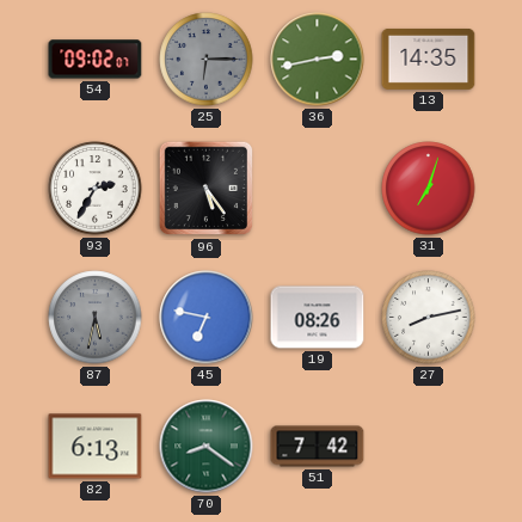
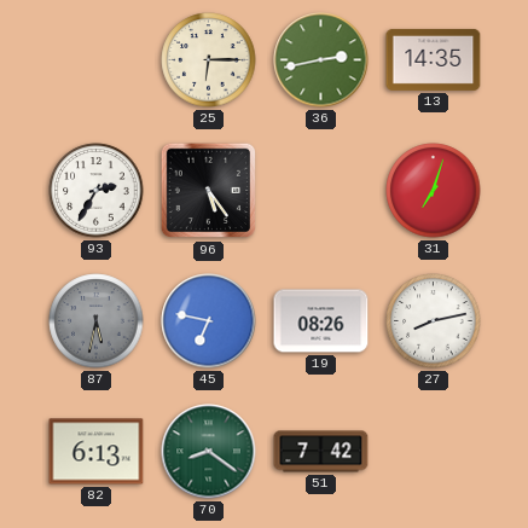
54: 09:02 -> none
25 dial: grey -> cream
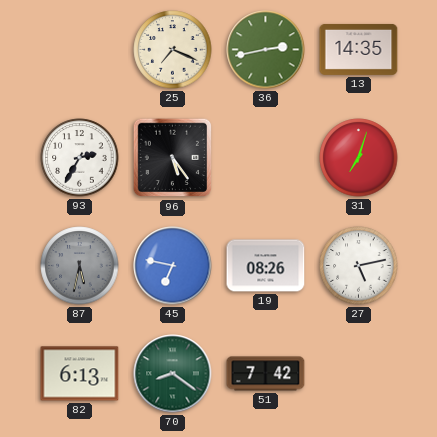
25: 6:15 -> 7:19
27: 8:13 -> 5:13
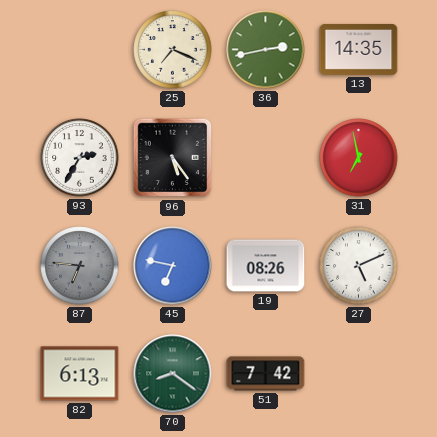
31: 7:03 -> 6:58
87: 5:32 -> 6:46
27: 5:13 -> 5:11
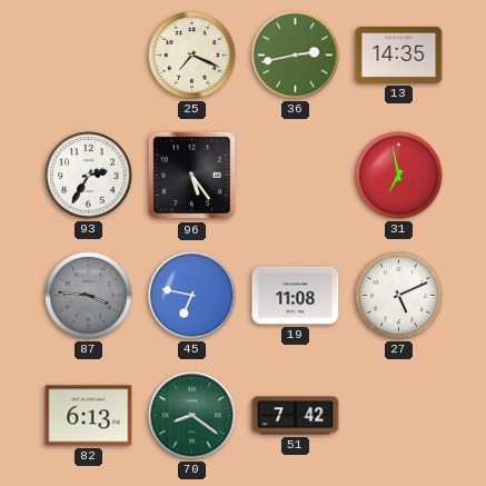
87: 6:46 -> 3:46
19: 08:26 -> 11:08
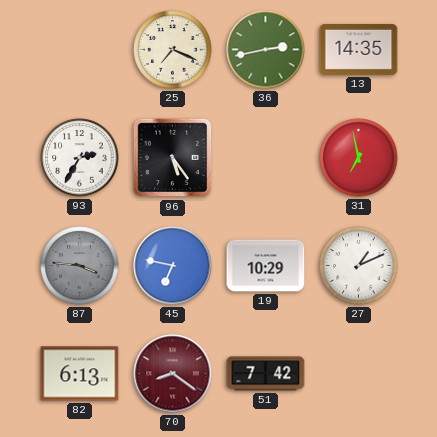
19: 11:08 -> 10:29
27: 5:11 -> 1:11
70 dial: green -> burgundy
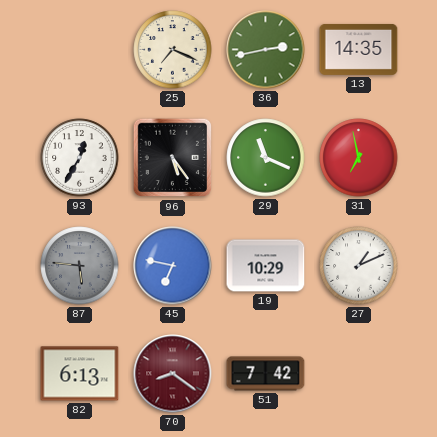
93: 2:35 -> 12:35
29: none -> 11:19
87: 3:46 -> 5:46
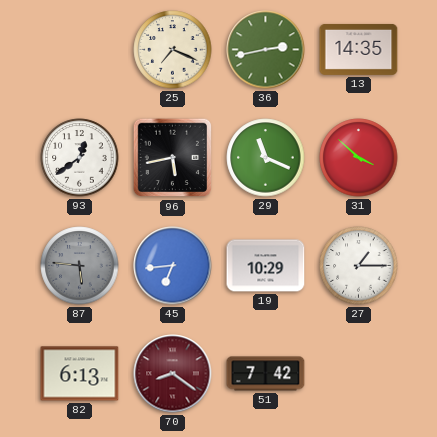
93: 12:35 -> 12:39
96: 5:24 -> 5:43
31: 6:58 -> 3:52
45: 6:47 -> 6:44
27: 1:11 -> 1:15
